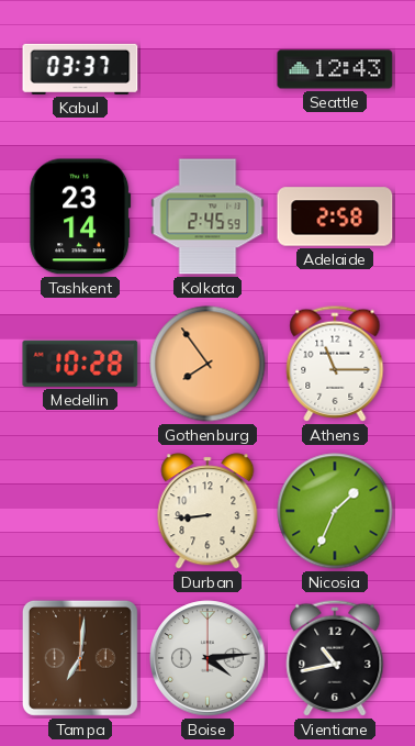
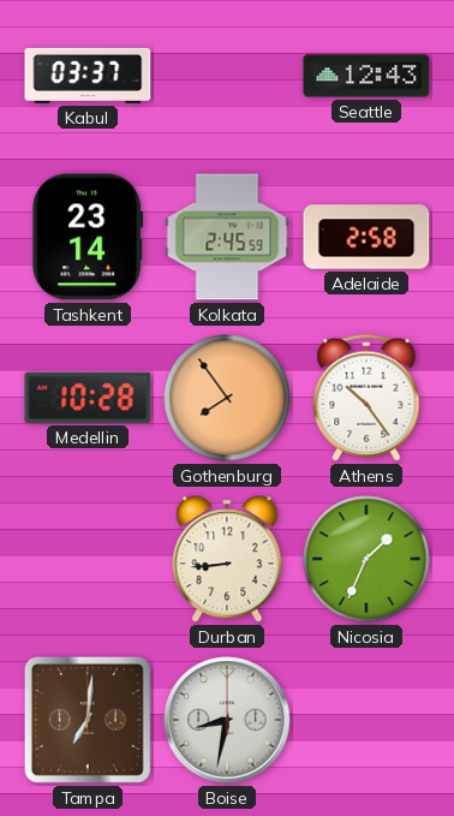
Athens: 11:15 -> 10:24
Boise: 4:14 -> 8:32
Vientiane: 10:43 -> none
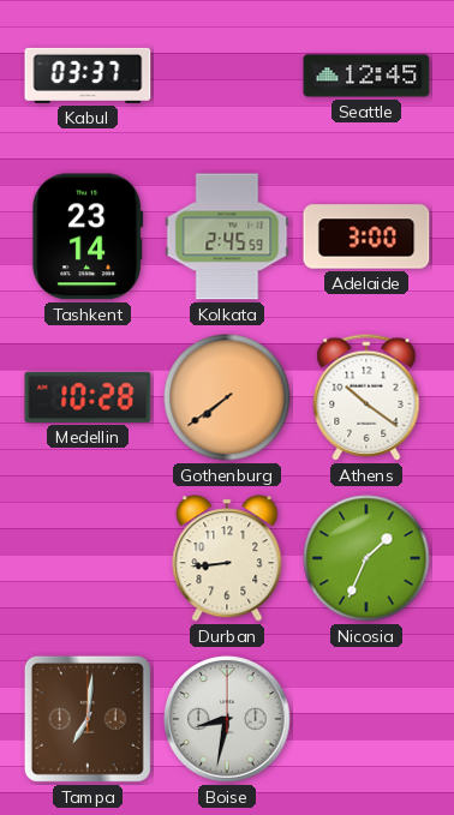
Seattle: 12:43 -> 12:45
Adelaide: 2:58 -> 3:00
Gothenburg: 7:54 -> 7:39
Athens: 10:24 -> 10:21
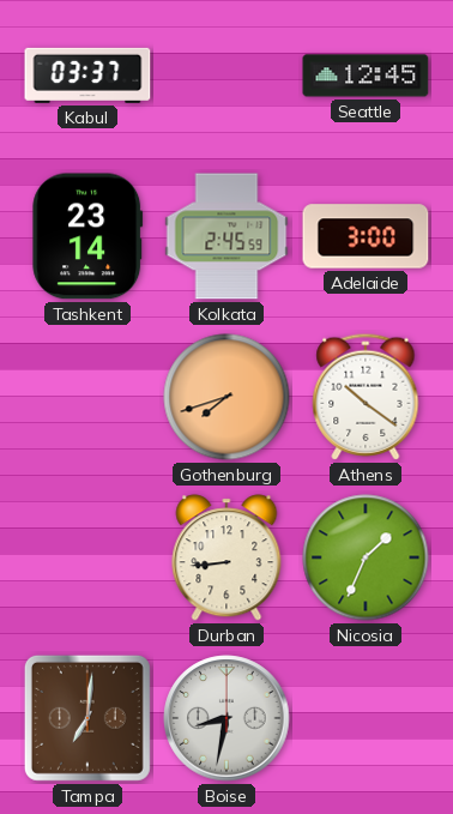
Medellin: 10:28 -> none
Gothenburg: 7:39 -> 7:42
